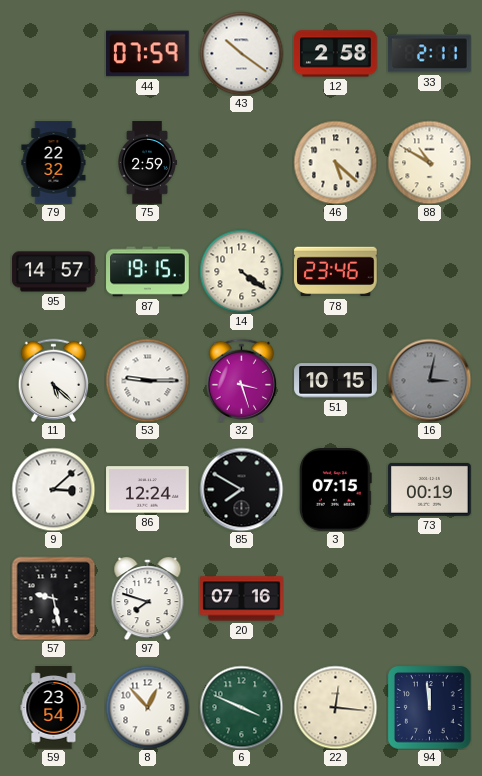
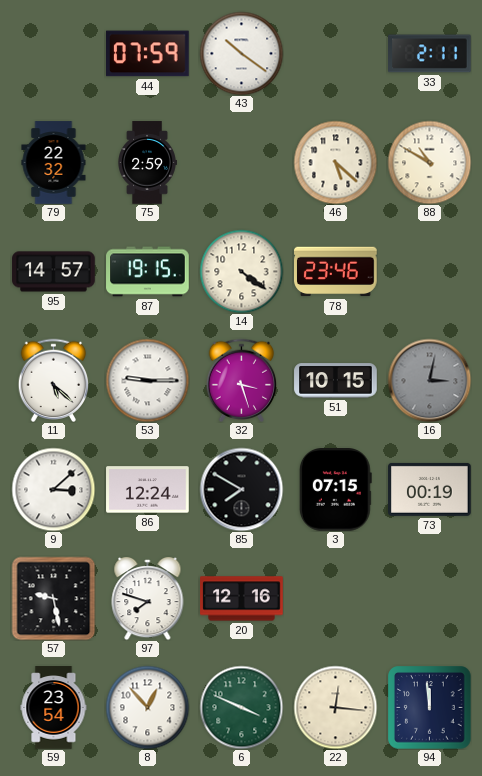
12: 2:58 -> none
20: 07:16 -> 12:16
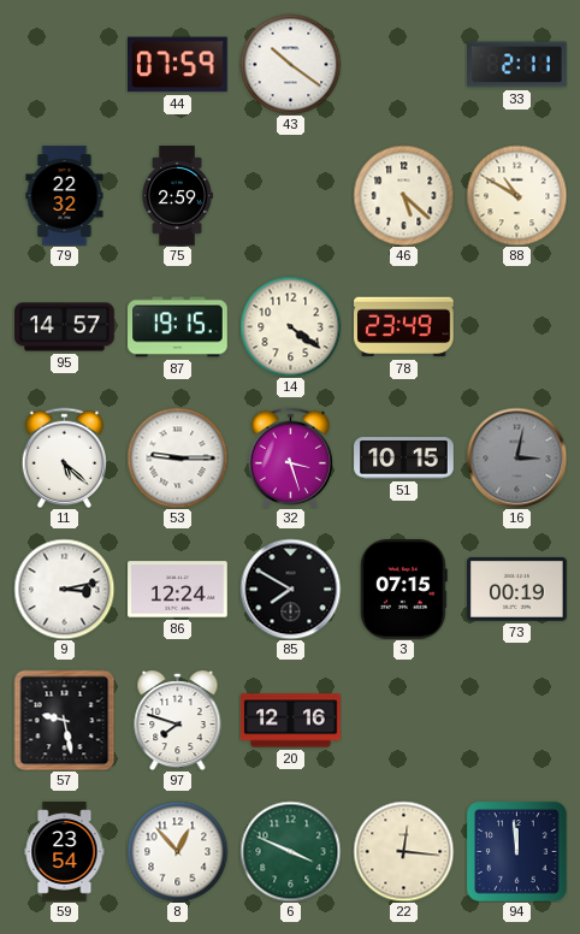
78: 23:46 -> 23:49
9: 3:08 -> 3:13
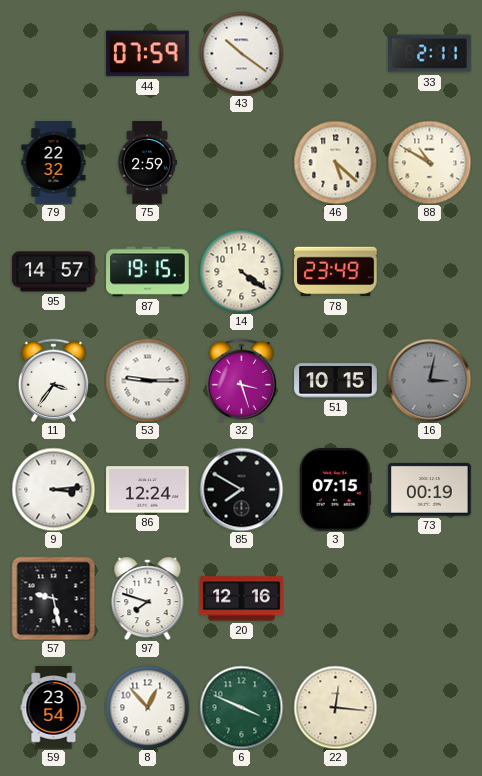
11: 5:22 -> 3:36
9: 3:13 -> 3:14
94: 11:59 -> none
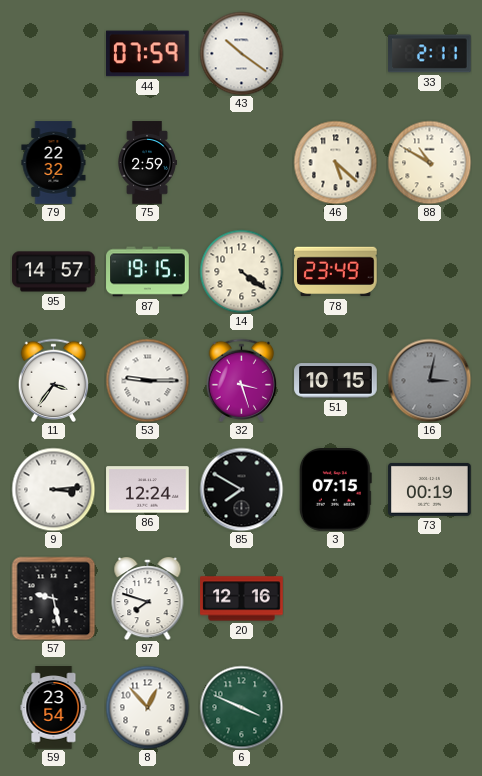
22: 12:16 -> none
